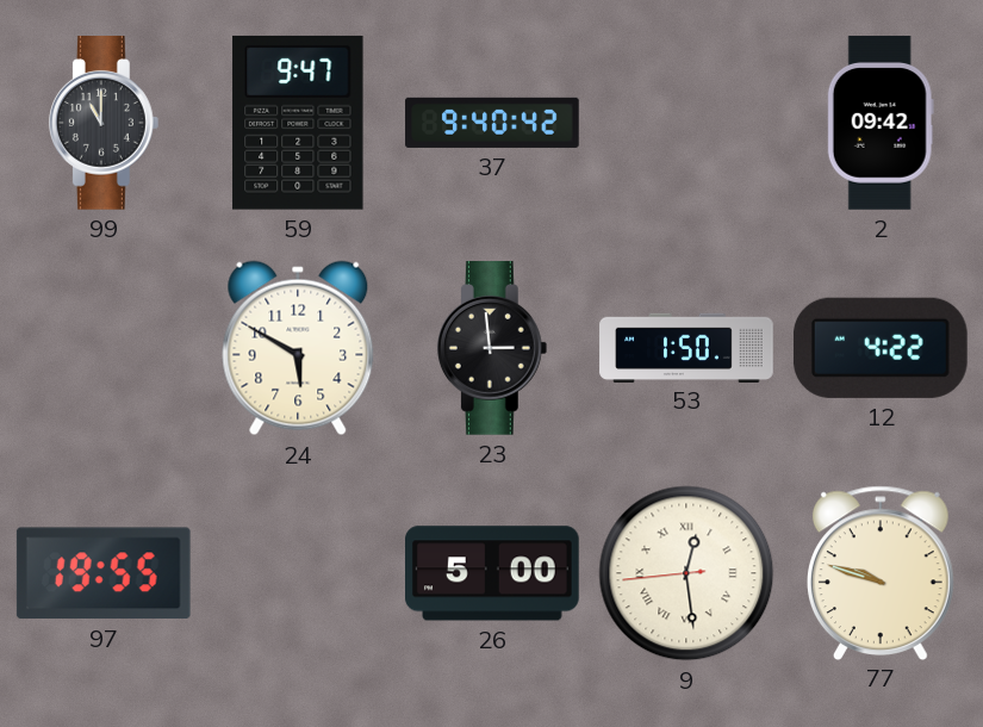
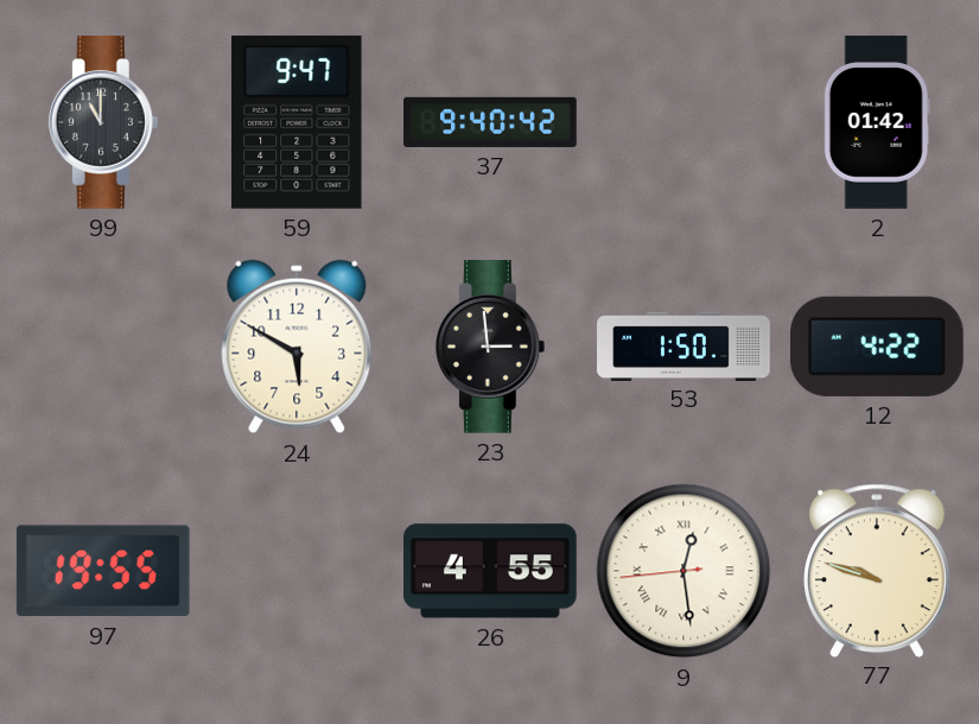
2: 09:42 -> 01:42
26: 5:00 -> 4:55
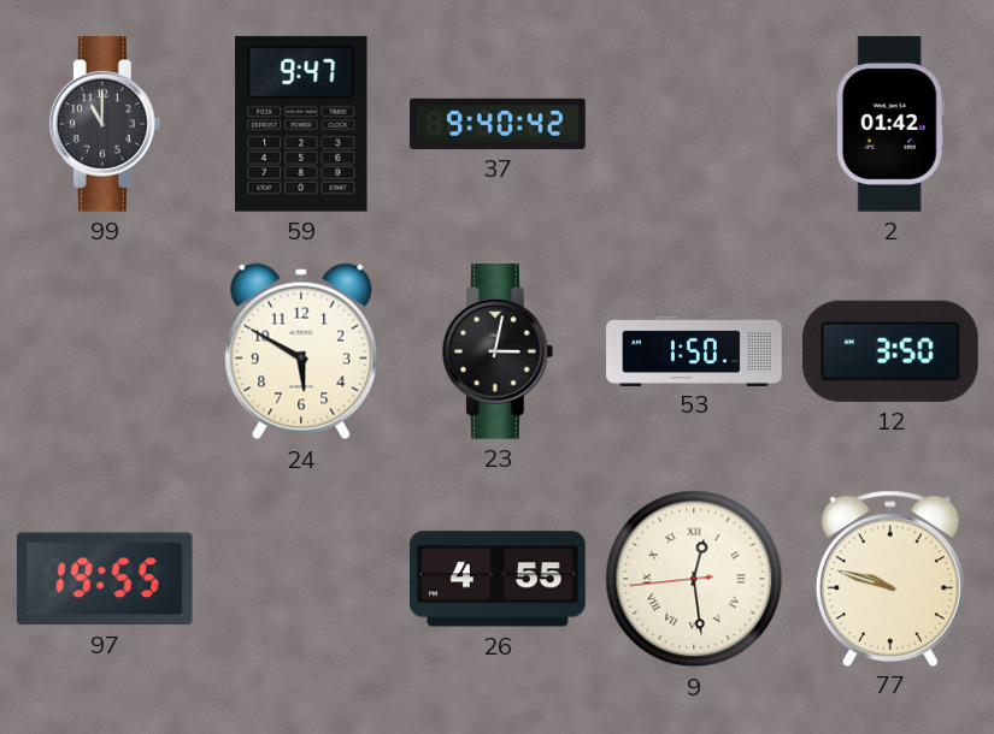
23: 2:59 -> 3:02
12: 4:22 -> 3:50
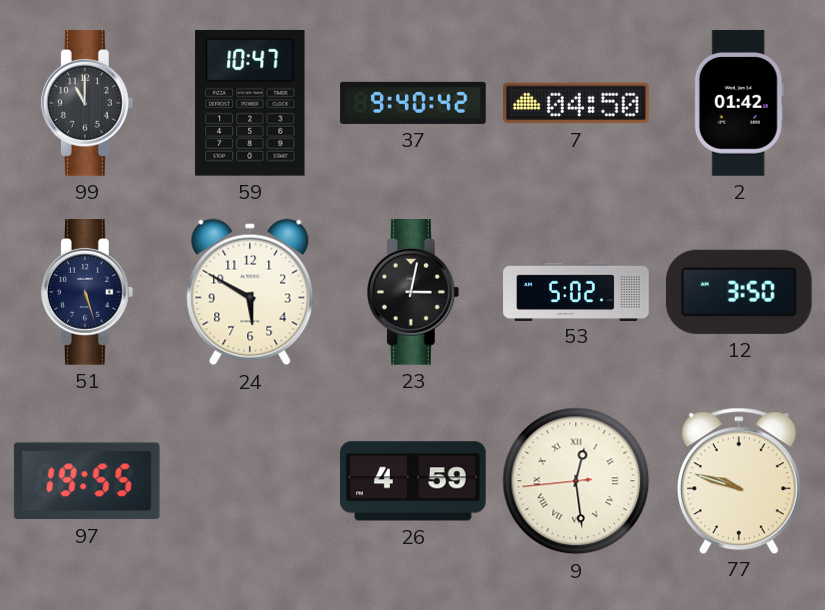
59: 9:47 -> 10:47
7: none -> 04:50
51: none -> 5:27
53: 1:50 -> 5:02
26: 4:55 -> 4:59
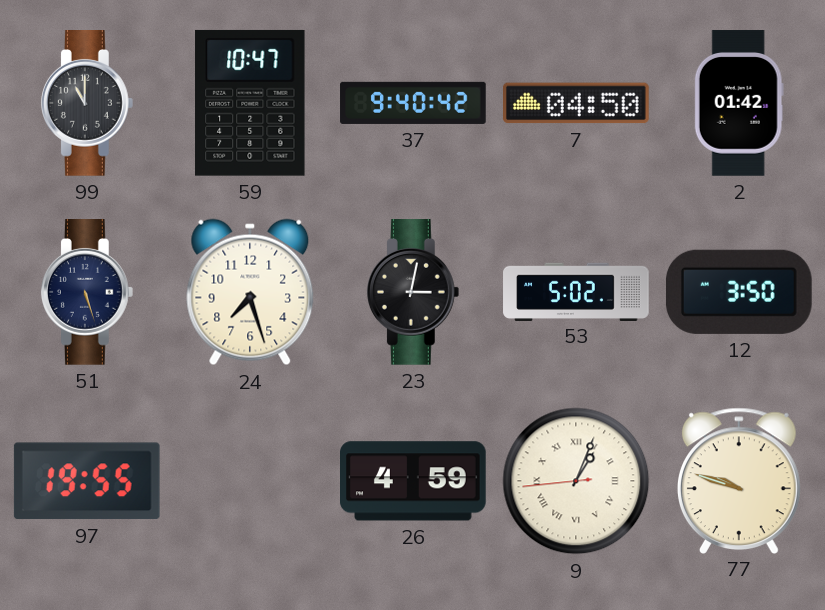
24: 5:50 -> 7:27
9: 12:28 -> 1:03
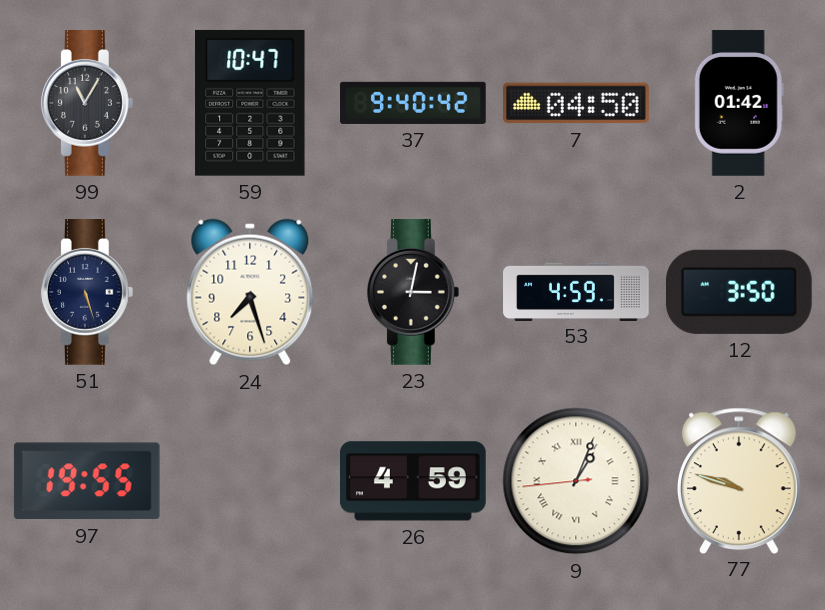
99: 11:00 -> 11:05
53: 5:02 -> 4:59
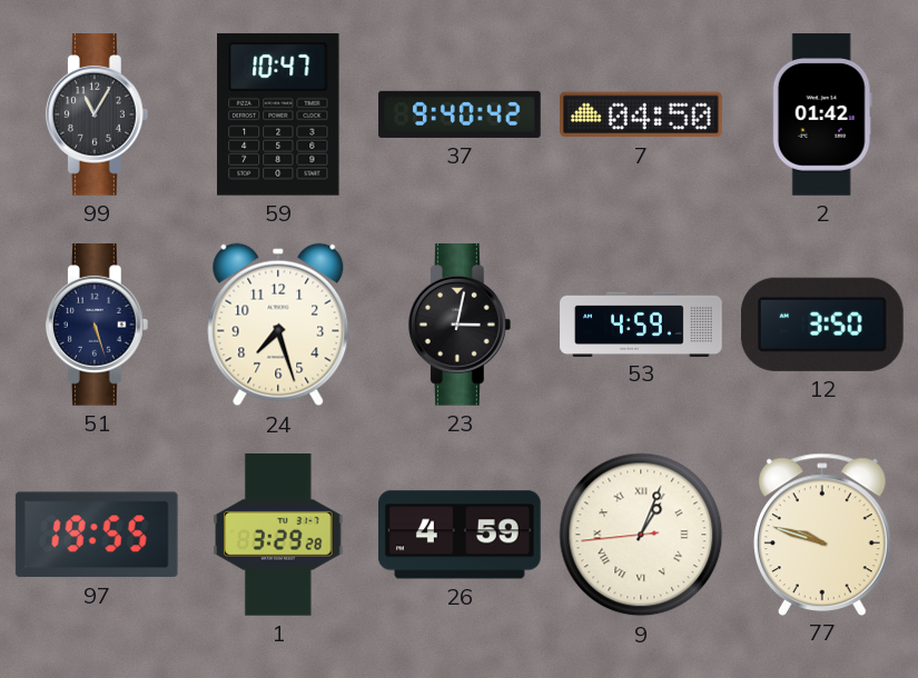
1: none -> 3:29
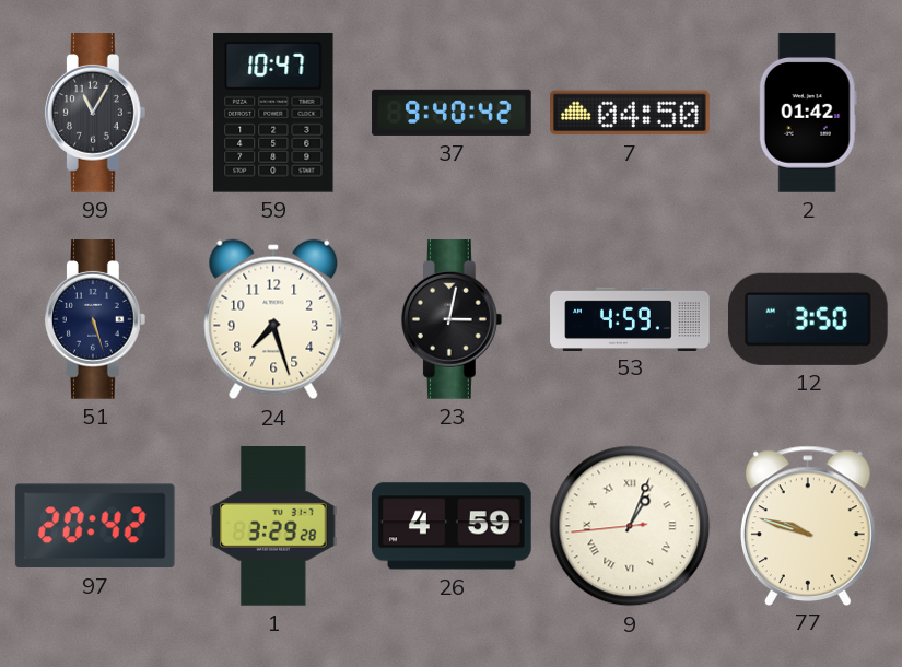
97: 19:55 -> 20:42
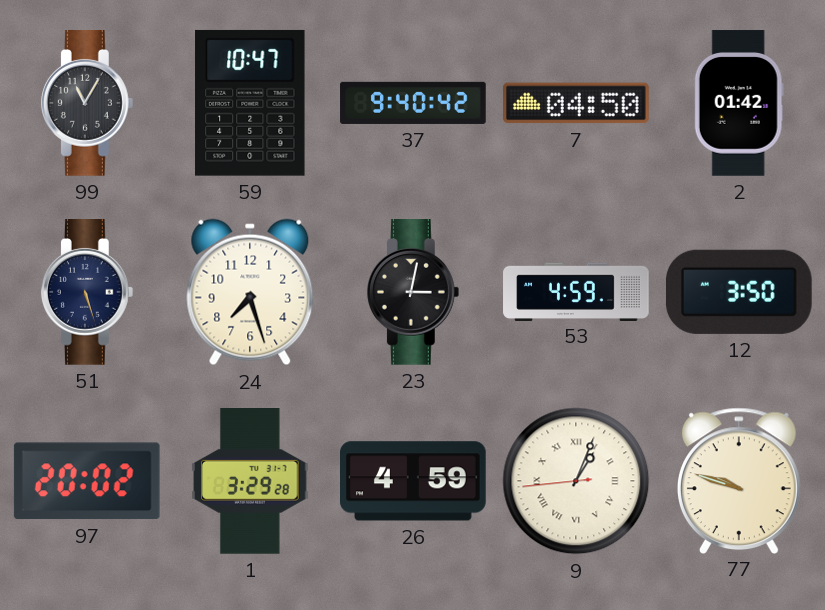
97: 20:42 -> 20:02
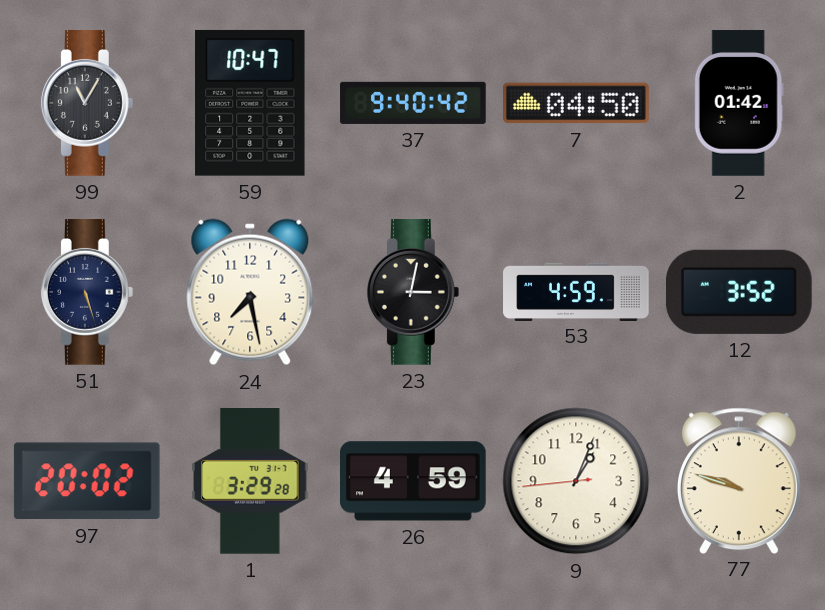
24: 7:27 -> 7:28
12: 3:50 -> 3:52
9 numerals: Roman -> Arabic
